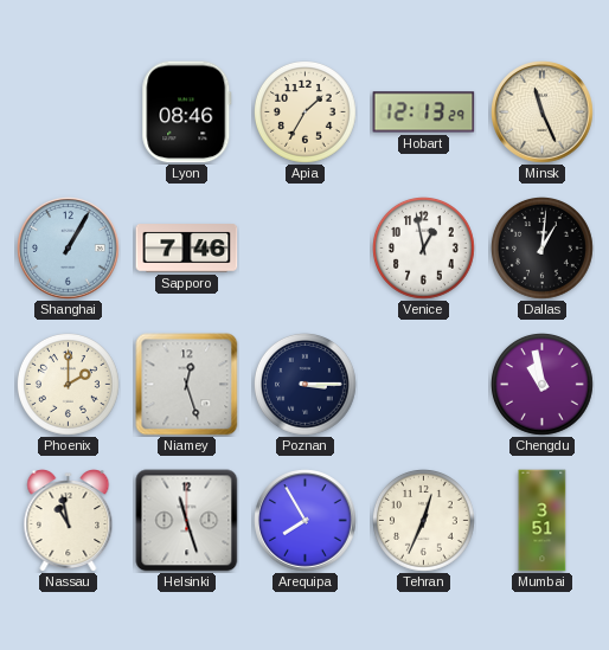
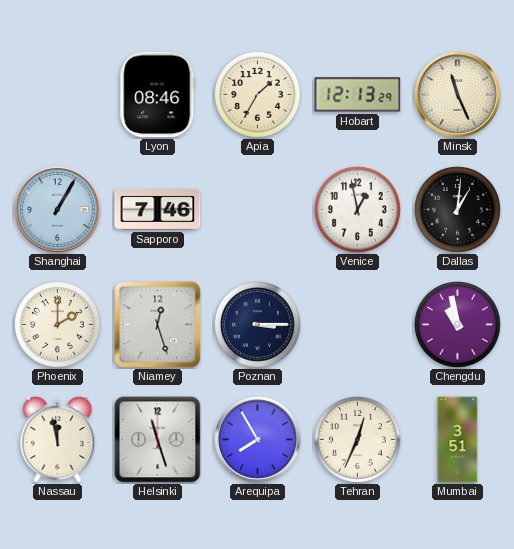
Nassau: 10:58 -> 11:58
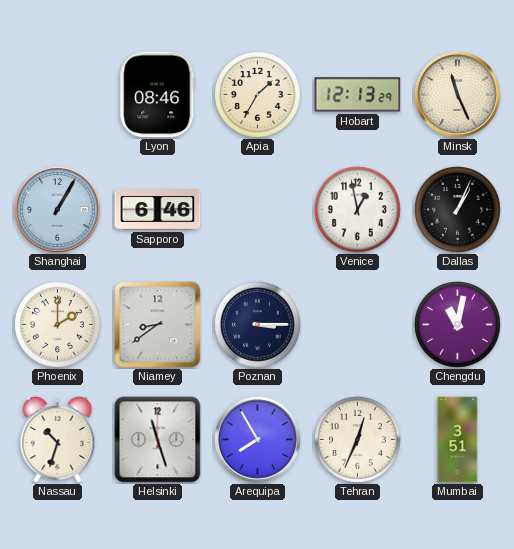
Sapporo: 7:46 -> 6:46
Dallas: 1:01 -> 1:04
Niamey: 12:27 -> 8:39
Chengdu: 10:58 -> 11:02
Nassau: 11:58 -> 10:33
